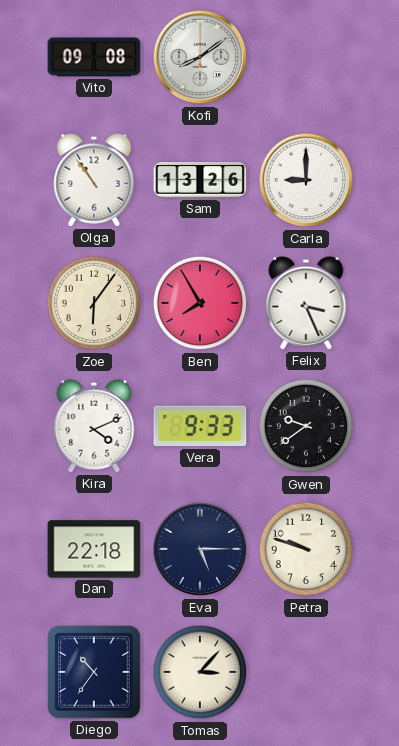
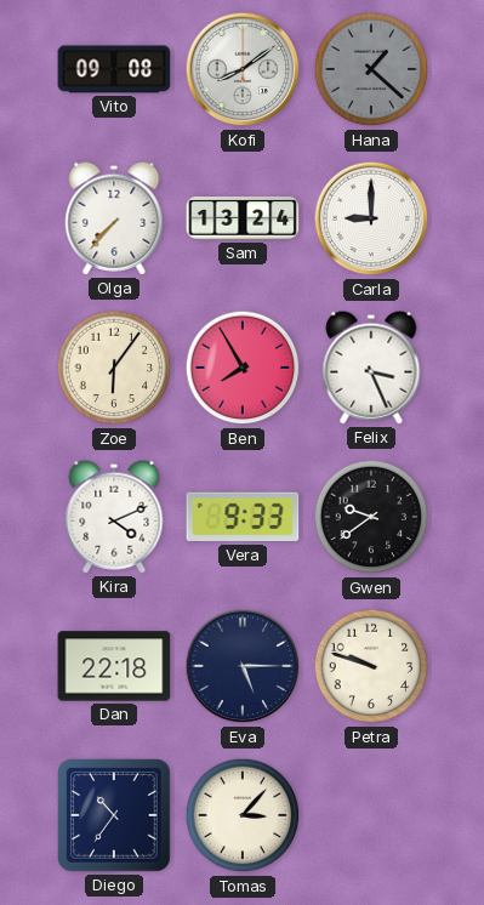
Hana: none -> 1:22
Olga: 10:54 -> 7:37
Sam: 13:26 -> 13:24
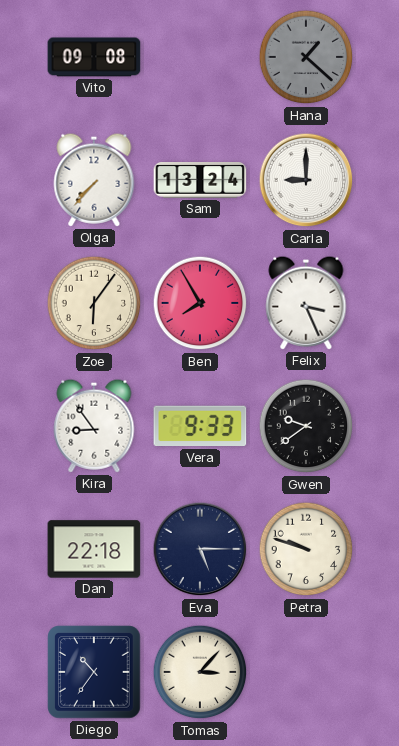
Kofi: 8:09 -> none
Kira: 4:11 -> 8:54
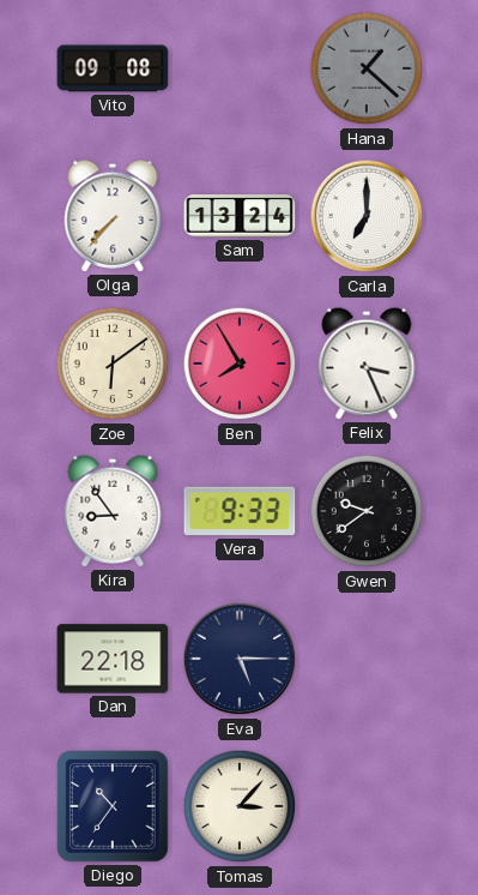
Carla: 9:00 -> 7:00
Zoe: 6:06 -> 6:09
Petra: 9:48 -> none
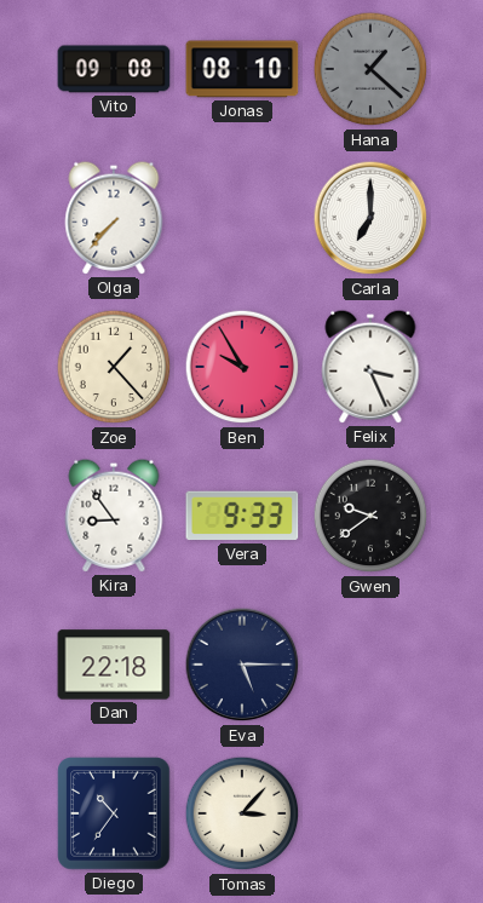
Jonas: none -> 08:10
Sam: 13:24 -> none
Zoe: 6:09 -> 1:23
Ben: 7:55 -> 9:55
